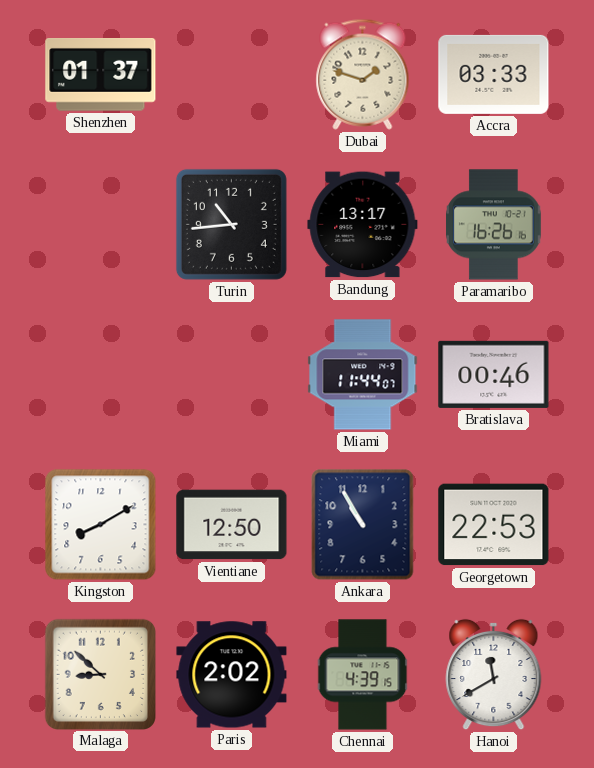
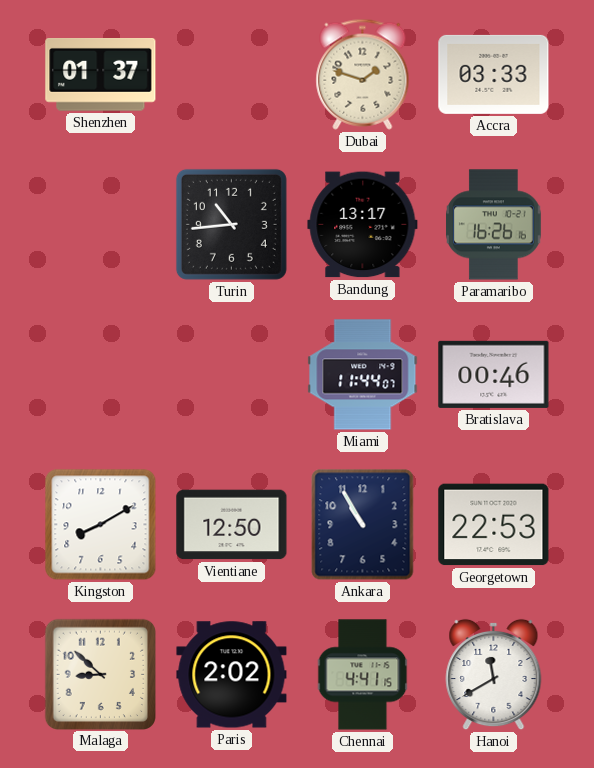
Chennai: 4:39 -> 4:41
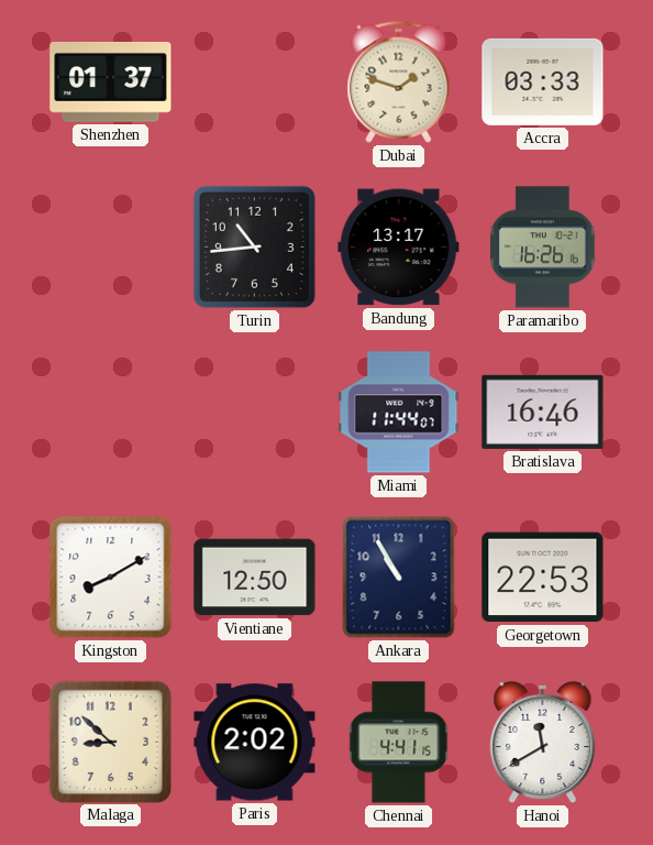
Bratislava: 00:46 -> 16:46
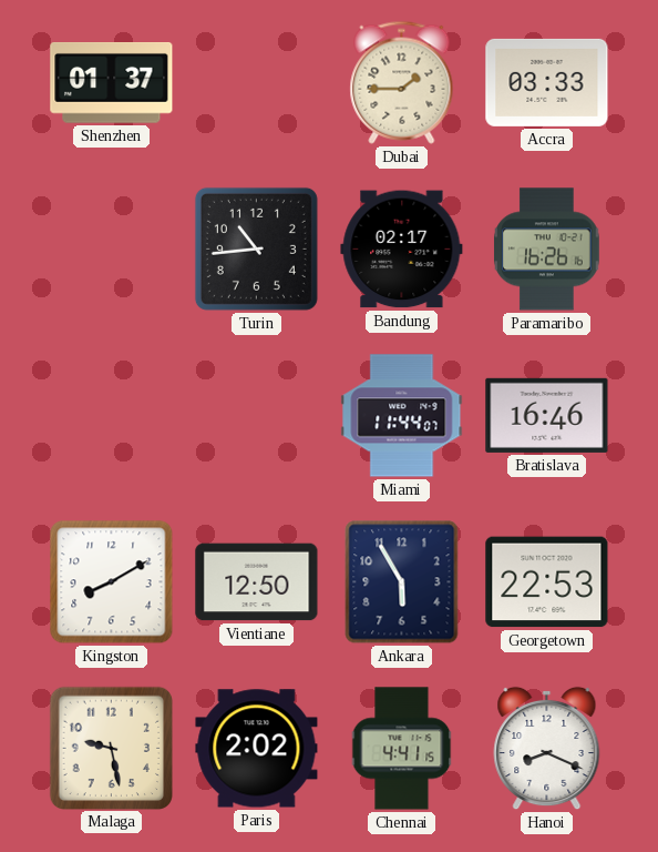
Dubai: 1:48 -> 1:45
Bandung: 13:17 -> 02:17
Ankara: 10:55 -> 5:55
Malaga: 8:52 -> 9:28
Hanoi: 11:40 -> 8:19
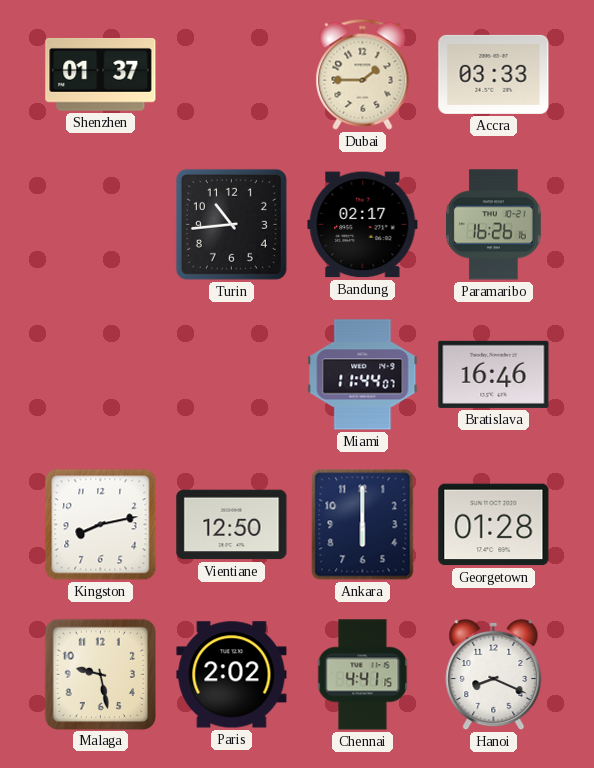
Kingston: 8:10 -> 8:13
Ankara: 5:55 -> 6:00
Georgetown: 22:53 -> 01:28
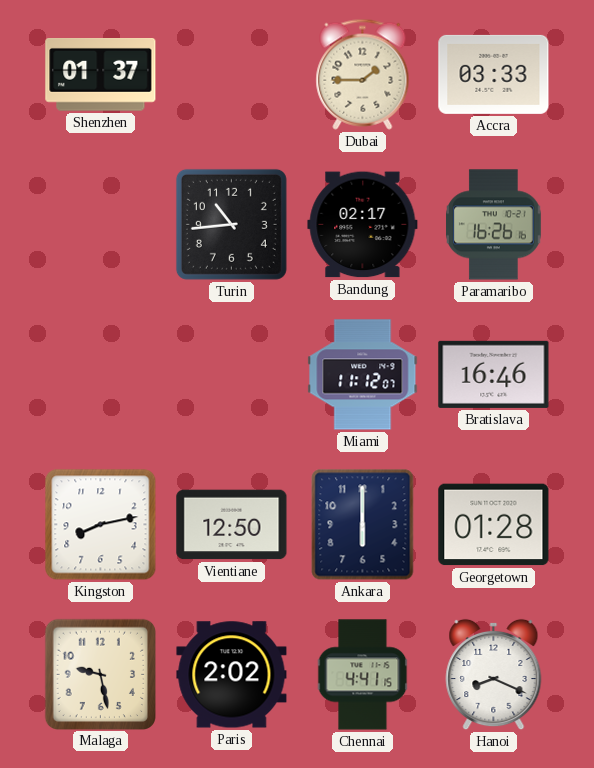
Miami: 11:44 -> 11:12
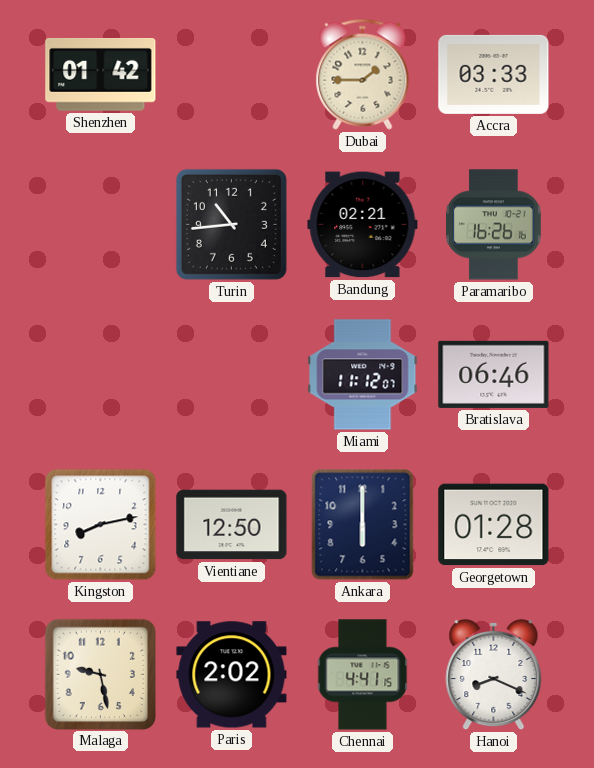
Shenzhen: 01:37 -> 01:42
Bandung: 02:17 -> 02:21
Bratislava: 16:46 -> 06:46
